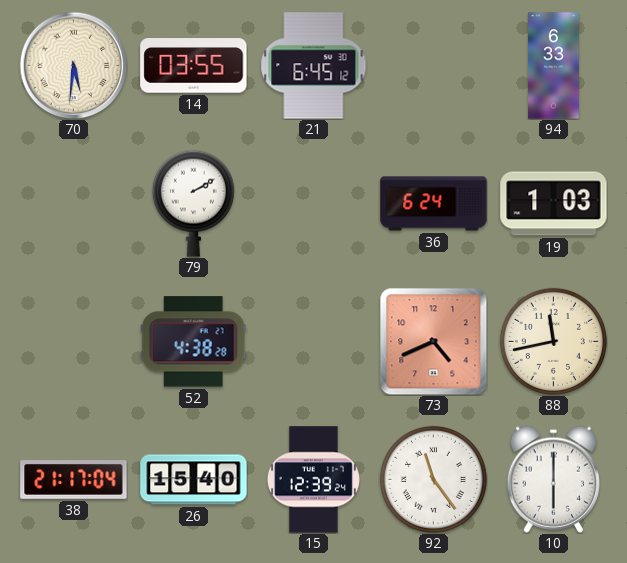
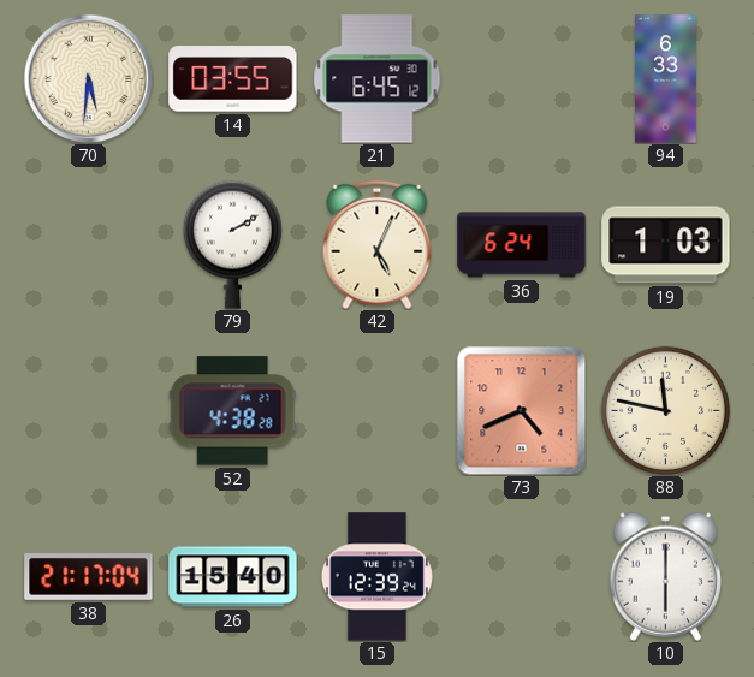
42: none -> 5:04
88: 11:43 -> 11:47
92: 11:24 -> none
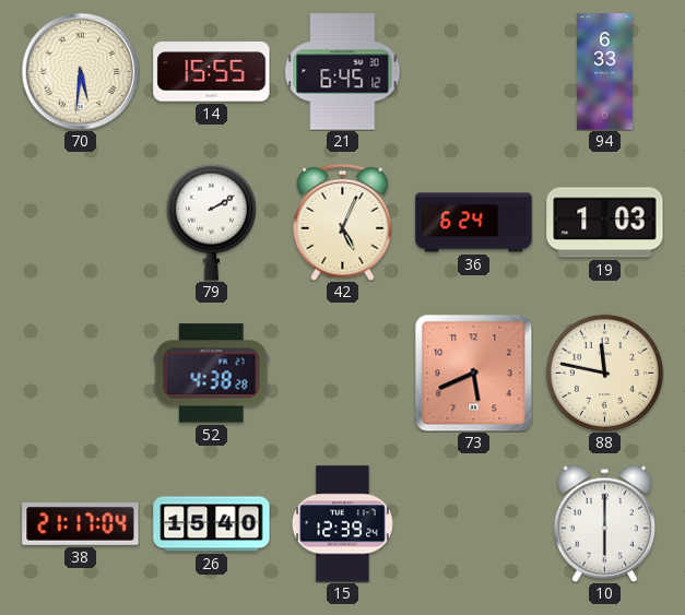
14: 03:55 -> 15:55
73: 4:41 -> 5:41
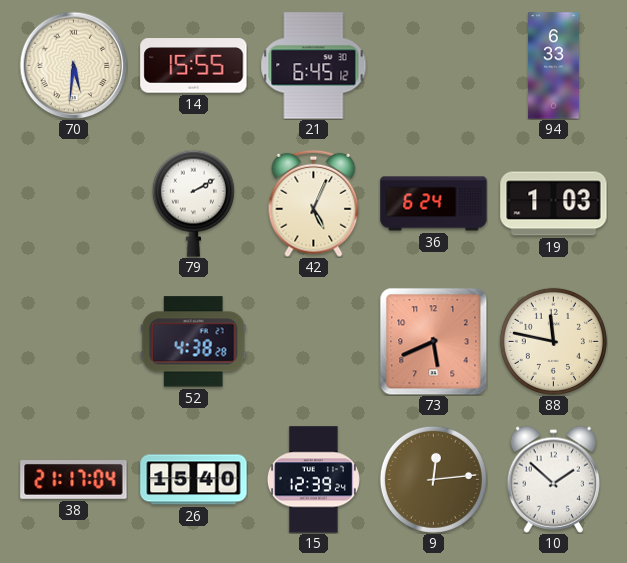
9: none -> 12:14
10: 6:00 -> 1:52
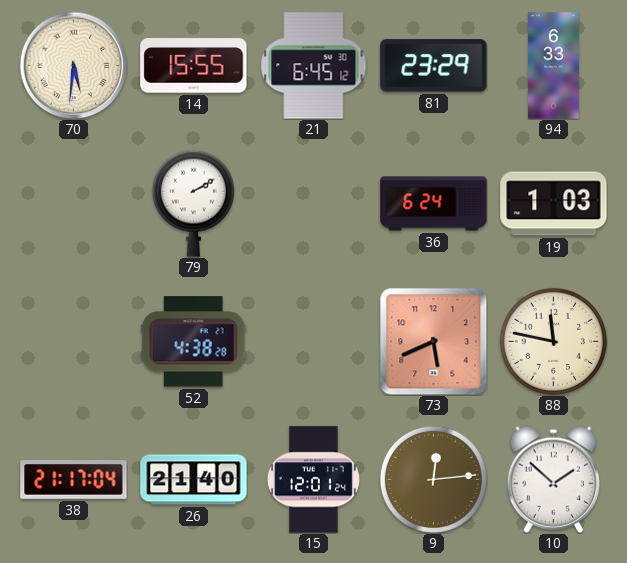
81: none -> 23:29
42: 5:04 -> none
26: 15:40 -> 21:40
15: 12:39 -> 12:01
